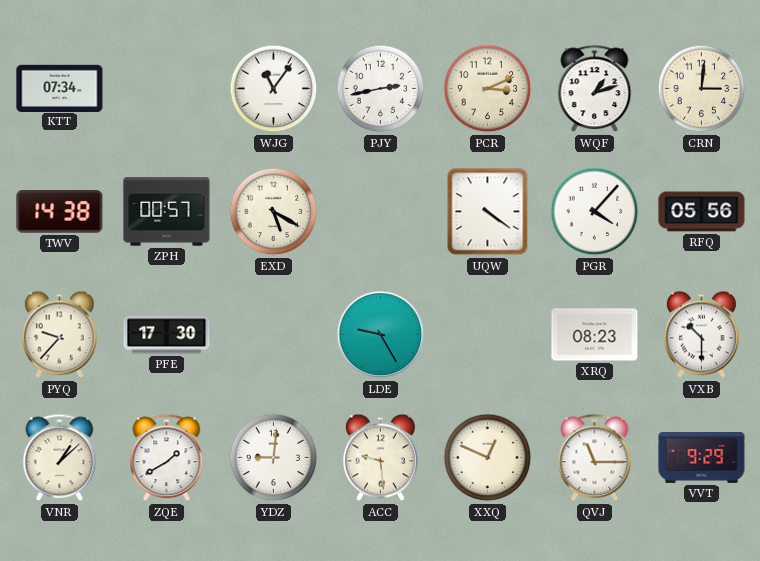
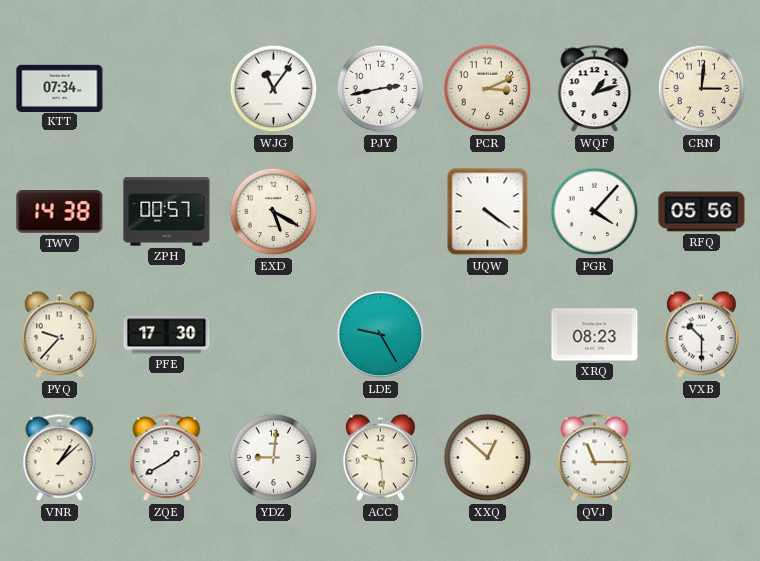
XXQ: 12:49 -> 12:52
VVT: 9:29 -> none
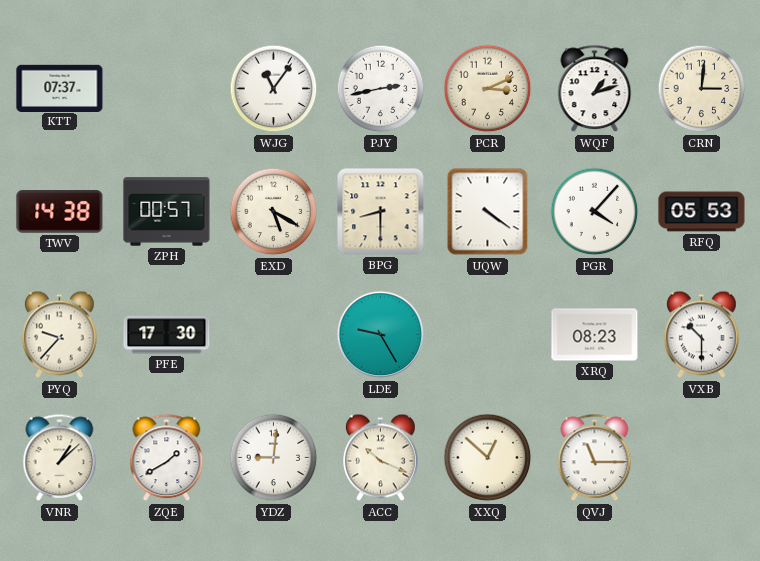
KTT: 07:34 -> 07:37
BPG: none -> 8:30
RFQ: 05:56 -> 05:53
ACC: 9:29 -> 10:19
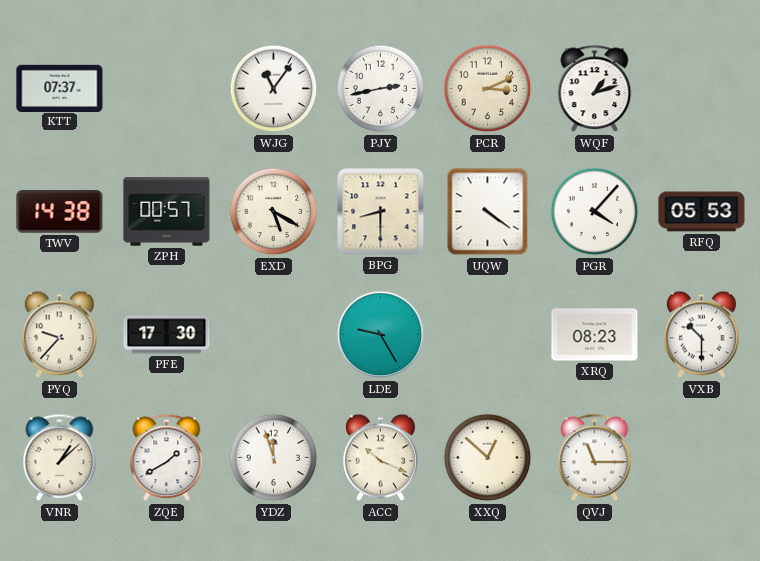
CRN: 3:01 -> none
YDZ: 9:01 -> 11:57
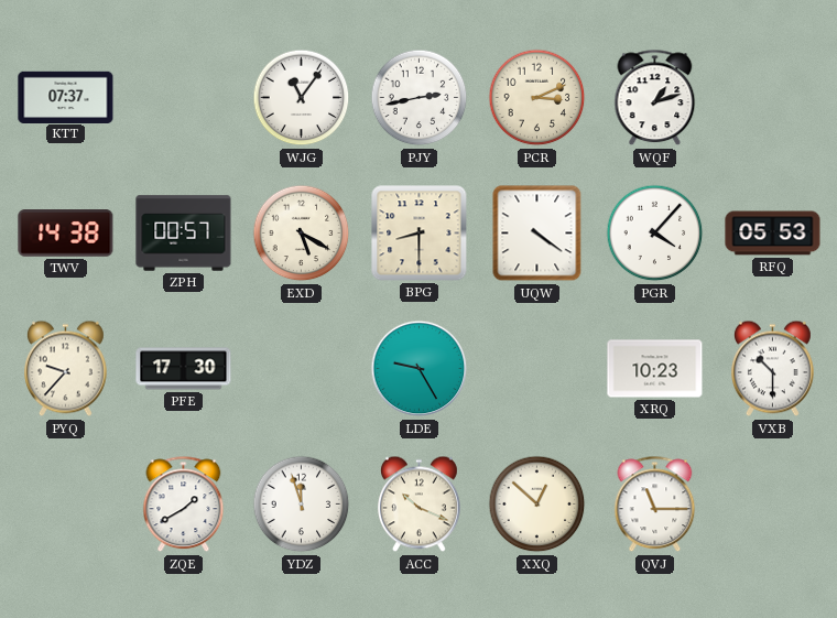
XRQ: 08:23 -> 10:23
VNR: 1:08 -> none
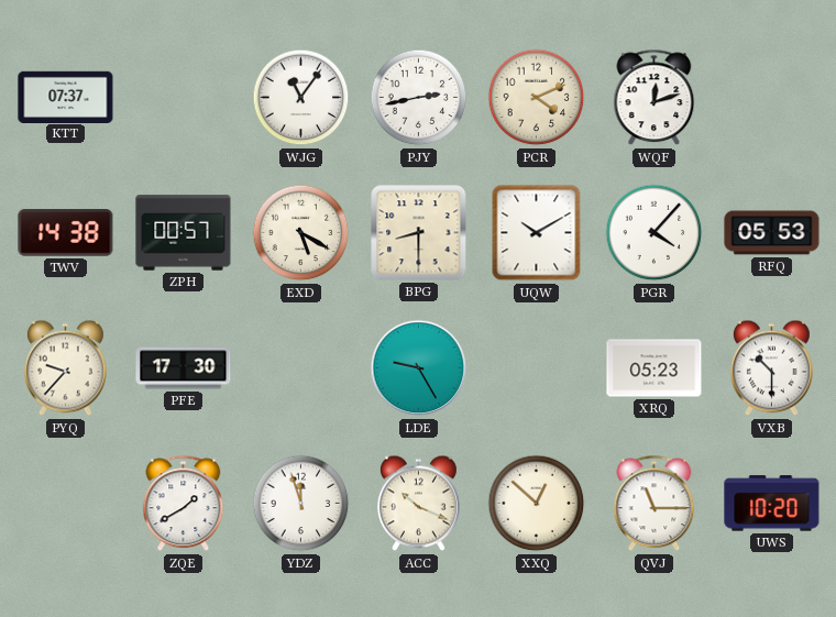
PCR: 3:11 -> 4:11
WQF: 1:12 -> 12:12
UQW: 4:21 -> 10:10
XRQ: 10:23 -> 05:23
UWS: none -> 10:20
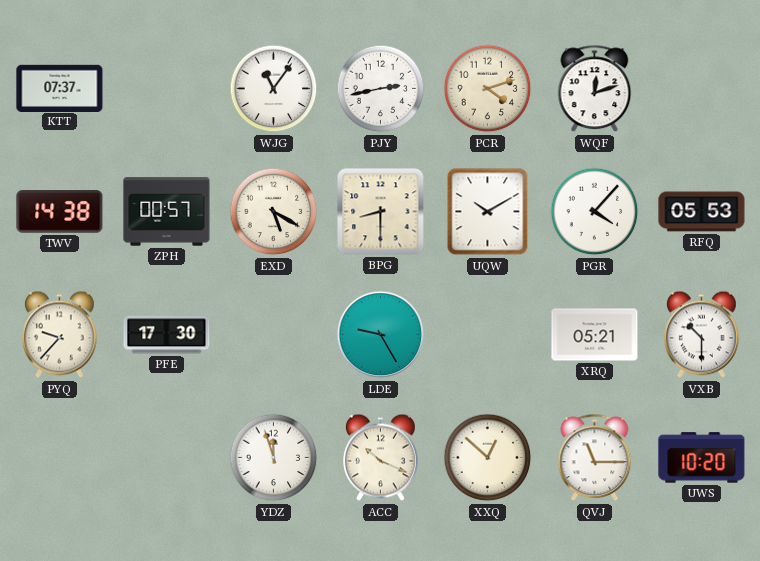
PCR: 4:11 -> 4:12
XRQ: 05:23 -> 05:21
ZQE: 1:40 -> none
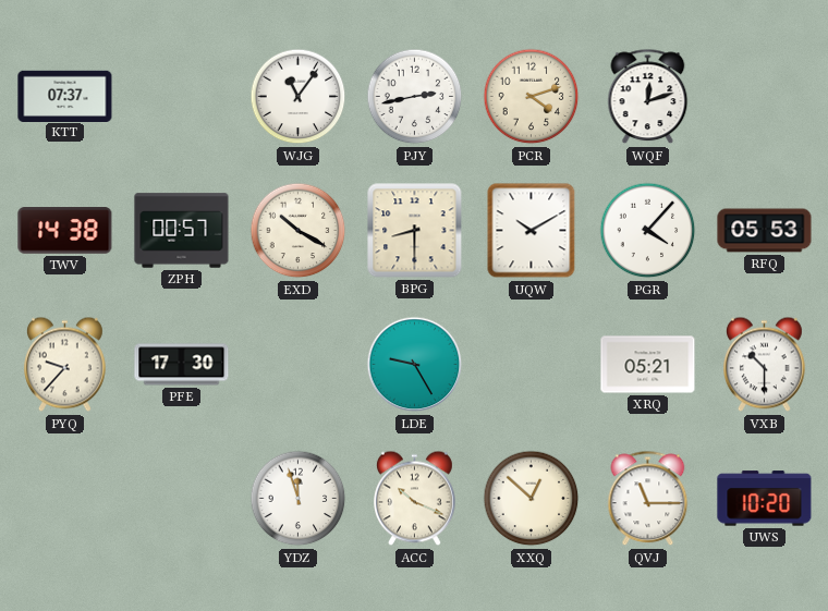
EXD: 5:20 -> 10:20
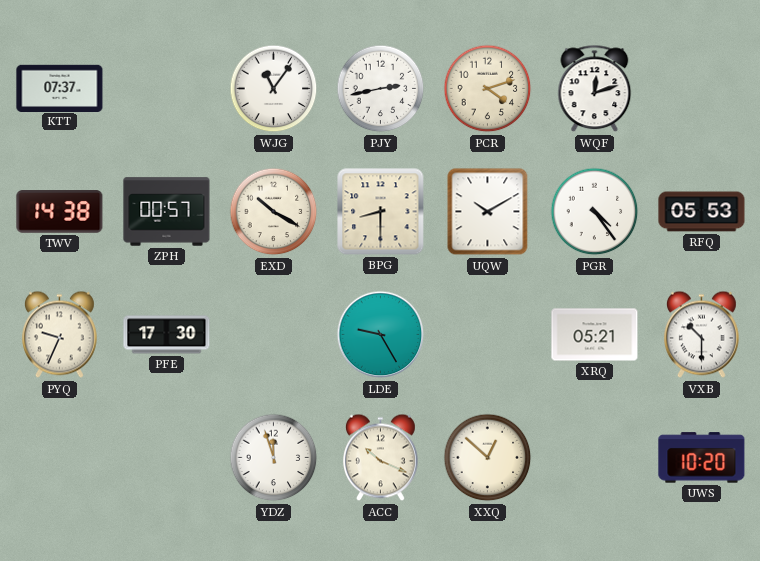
PGR: 4:07 -> 4:24
PYQ: 9:37 -> 9:34
QVJ: 11:15 -> none
